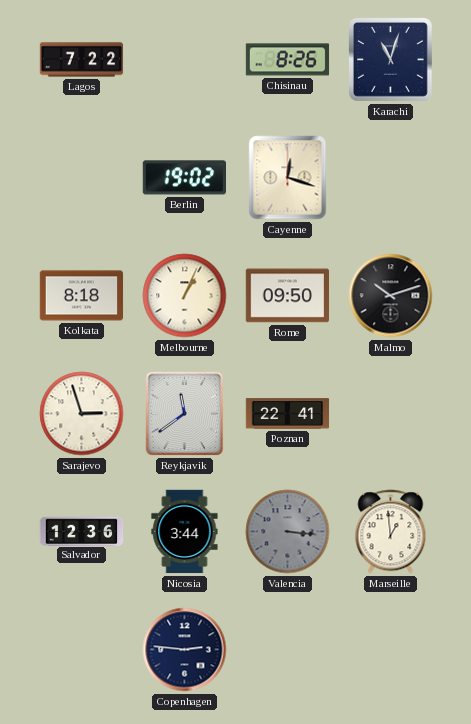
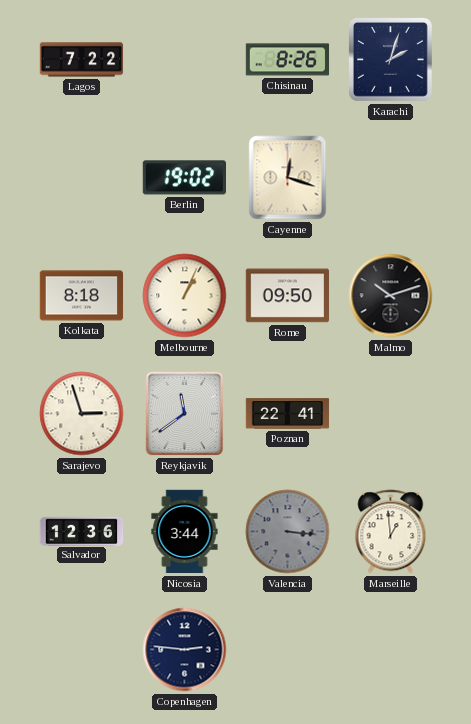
Karachi: 11:03 -> 2:03
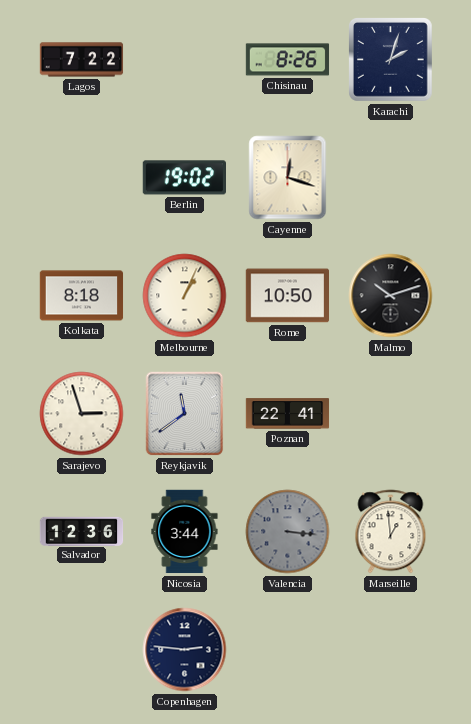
Rome: 09:50 -> 10:50
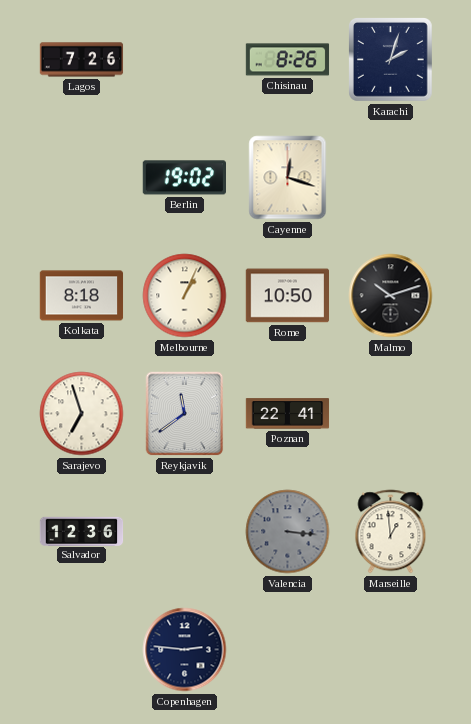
Lagos: 7:22 -> 7:26
Sarajevo: 2:57 -> 6:57
Nicosia: 3:44 -> none
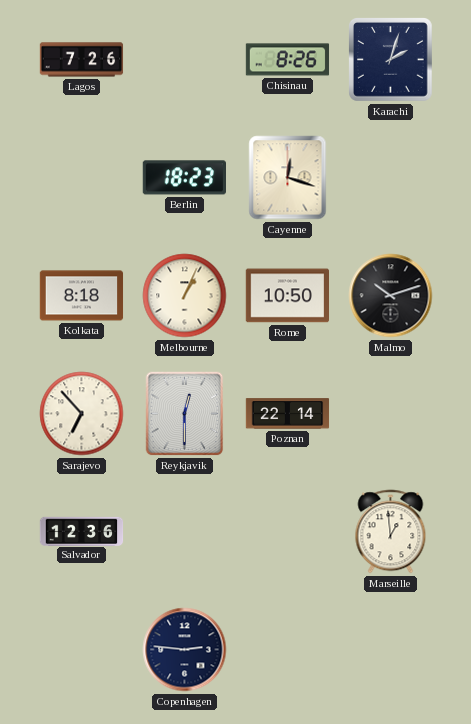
Berlin: 19:02 -> 18:23
Sarajevo: 6:57 -> 6:53
Reykjavik: 11:39 -> 12:30
Poznan: 22:41 -> 22:14
Valencia: 3:16 -> none
